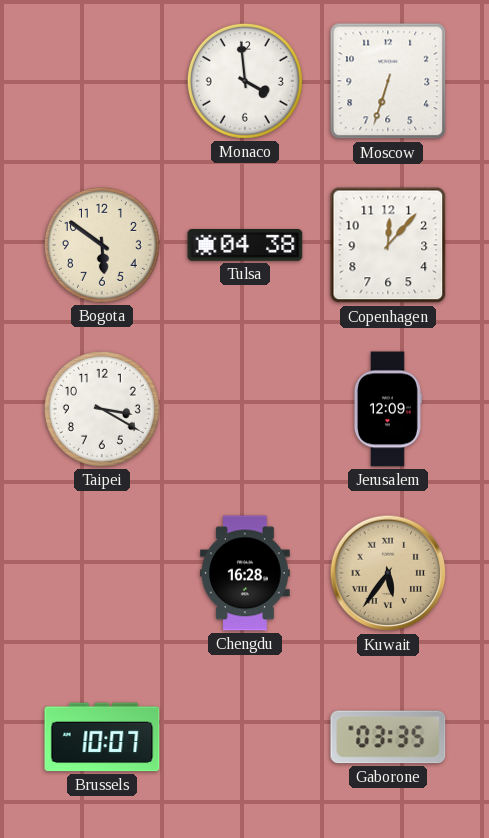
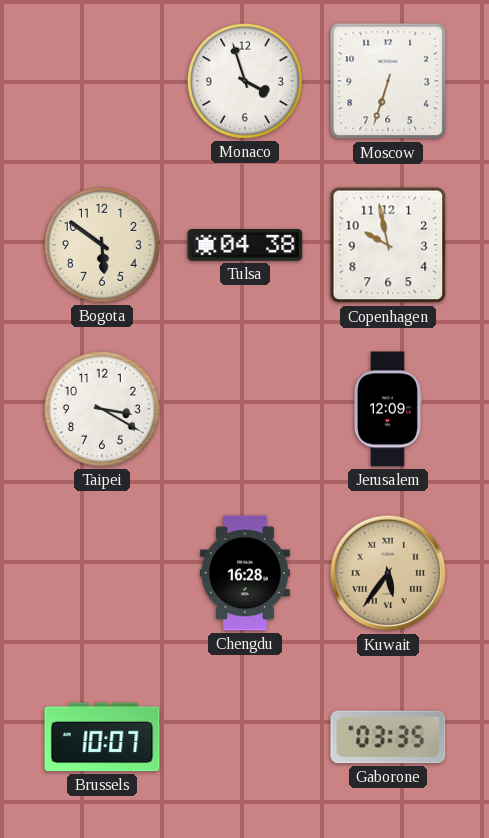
Monaco: 3:59 -> 3:57
Copenhagen: 12:07 -> 9:58
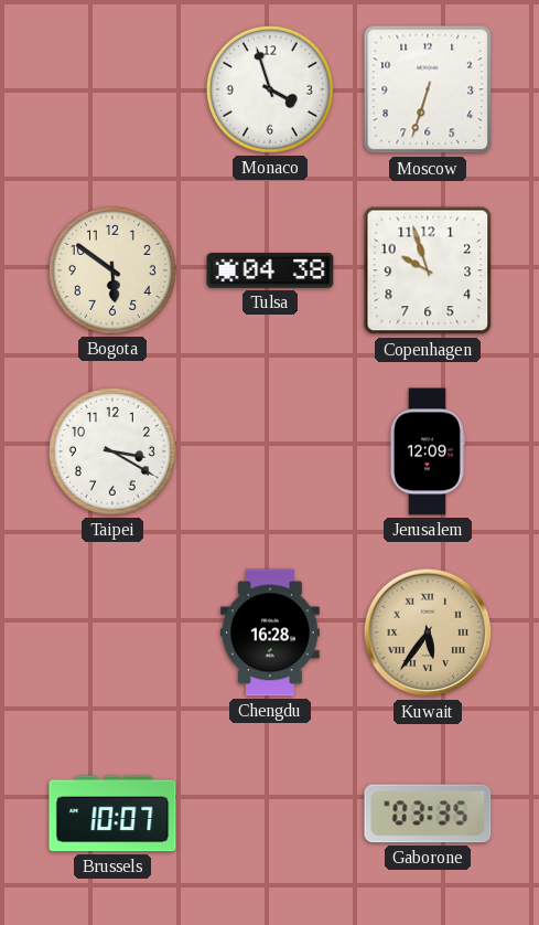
Copenhagen: 9:58 -> 9:57
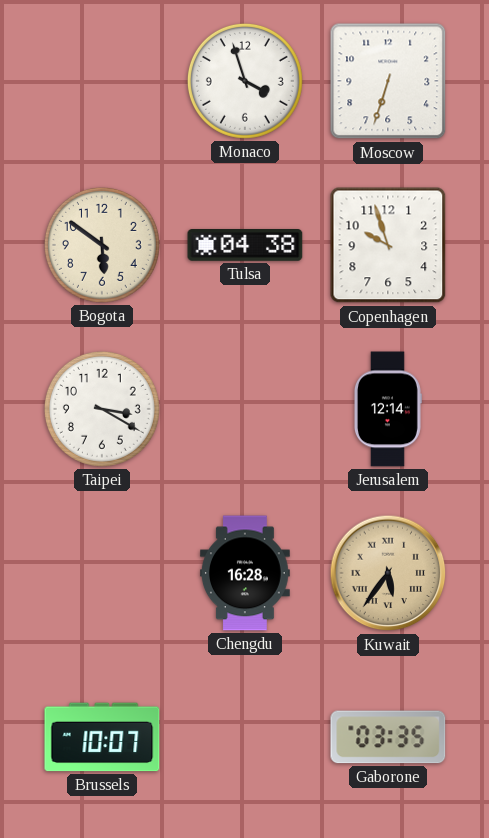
Jerusalem: 12:09 -> 12:14
